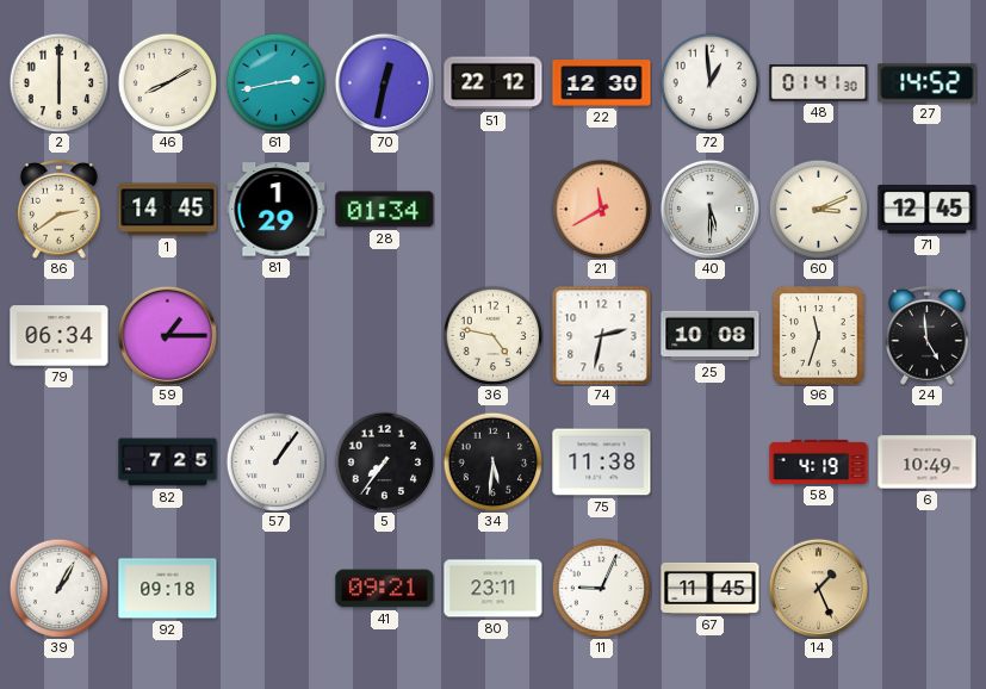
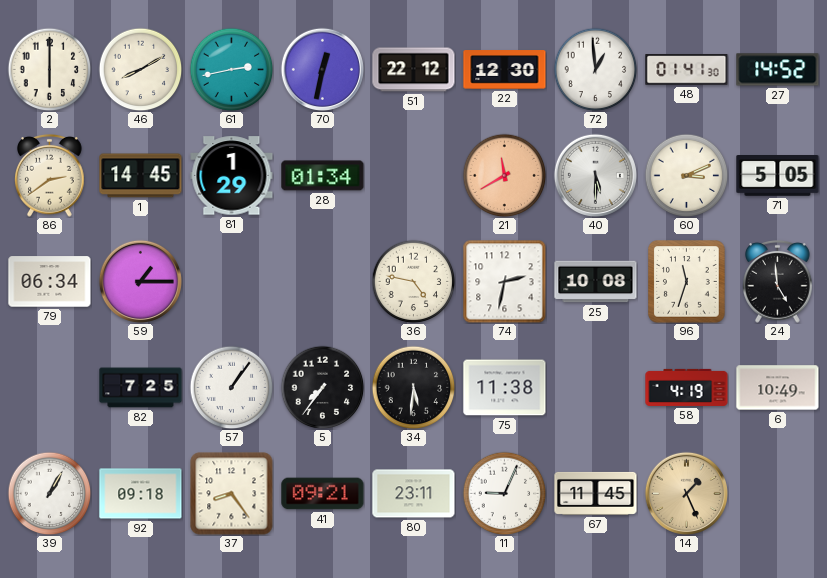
71: 12:45 -> 5:05
37: none -> 8:24
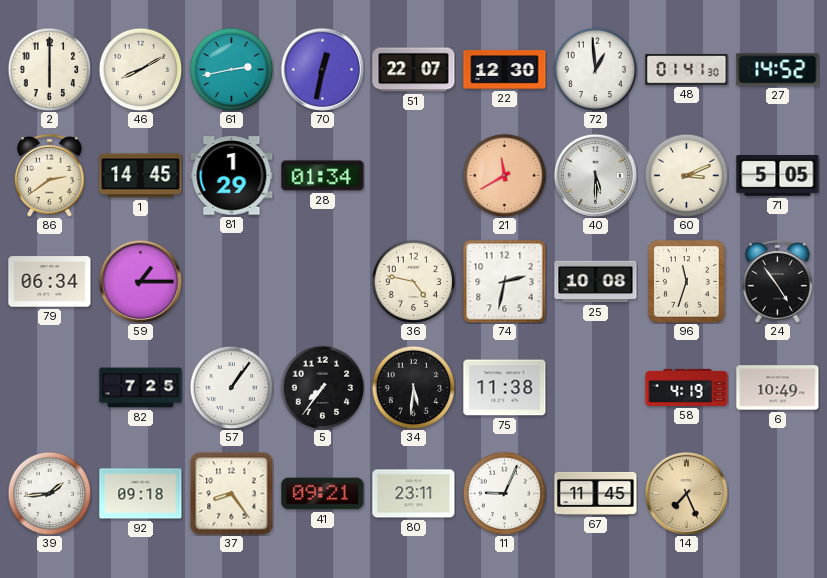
51: 22:12 -> 22:07
24: 4:59 -> 4:54
39: 1:05 -> 1:44
14: 1:26 -> 7:26
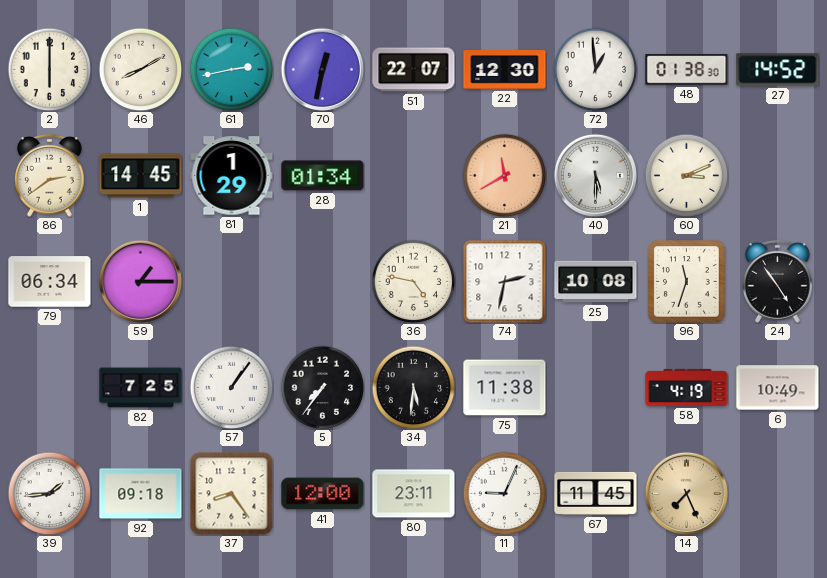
48: 01:41 -> 01:38
71: 5:05 -> none
41: 09:21 -> 12:00
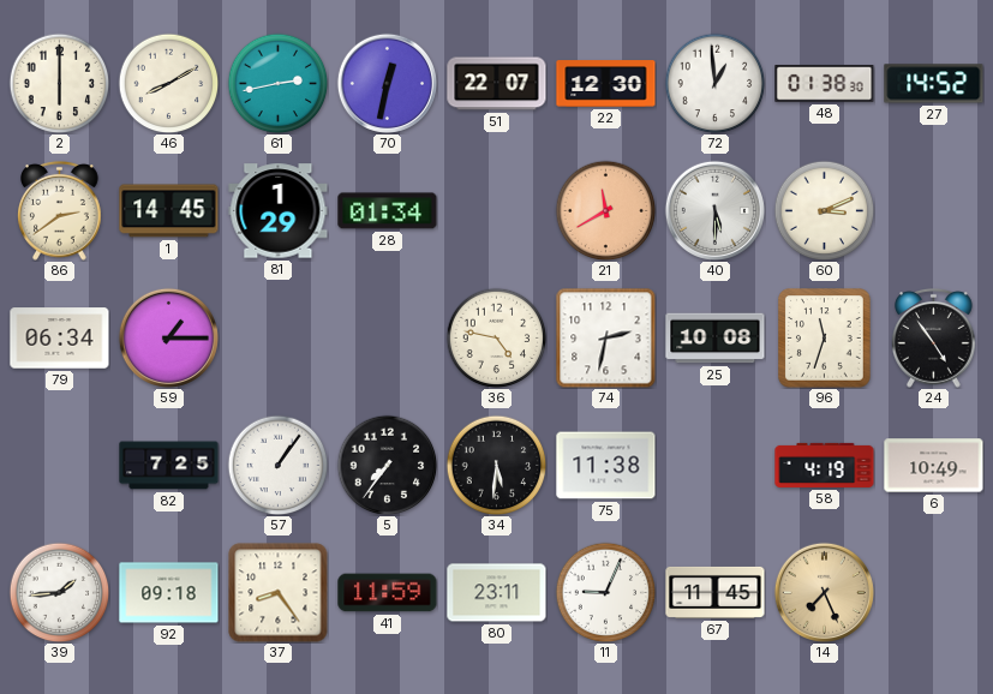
41: 12:00 -> 11:59
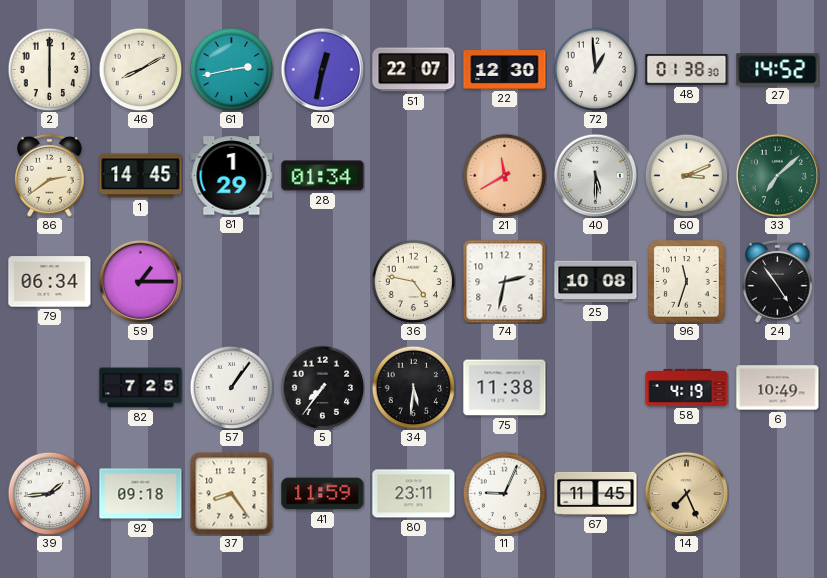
33: none -> 7:08
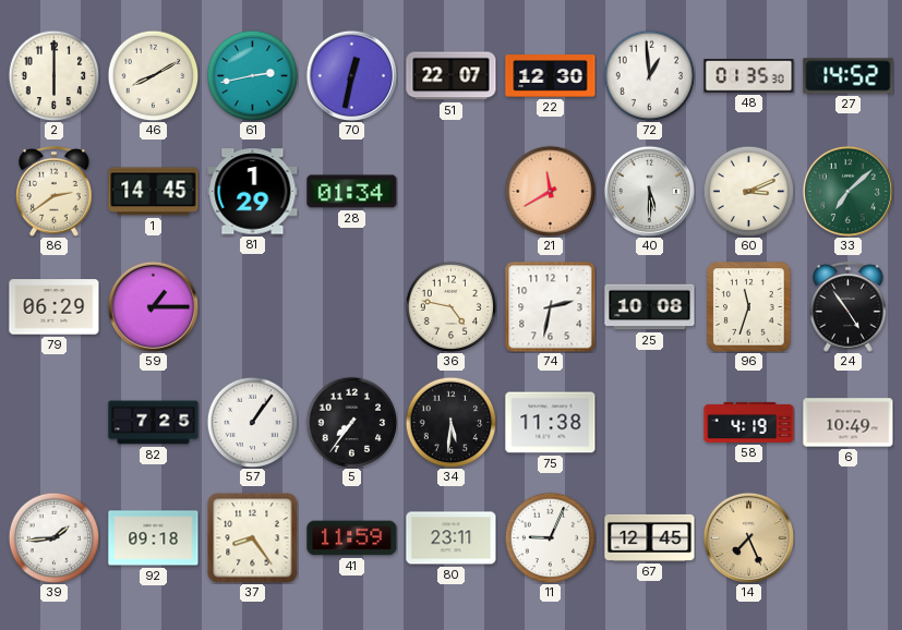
48: 01:38 -> 01:35
79: 06:34 -> 06:29
67: 11:45 -> 12:45
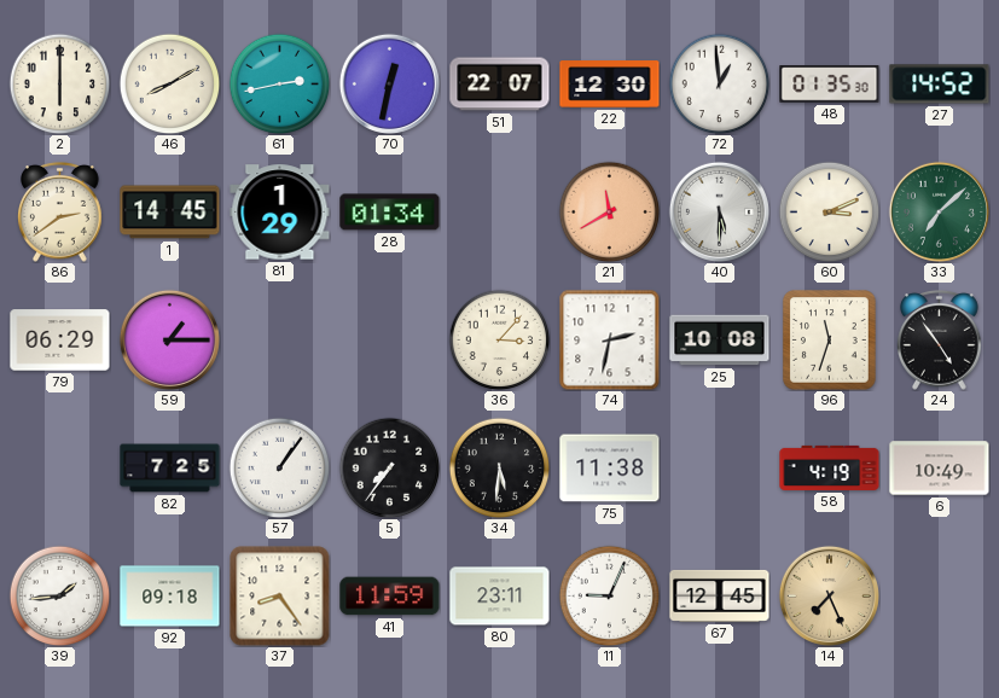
36: 4:47 -> 3:07
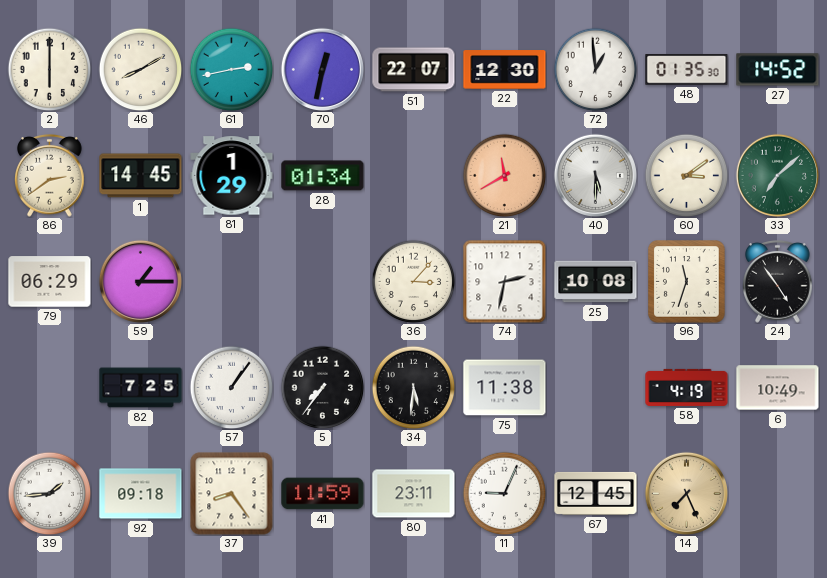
60: 3:11 -> 3:09
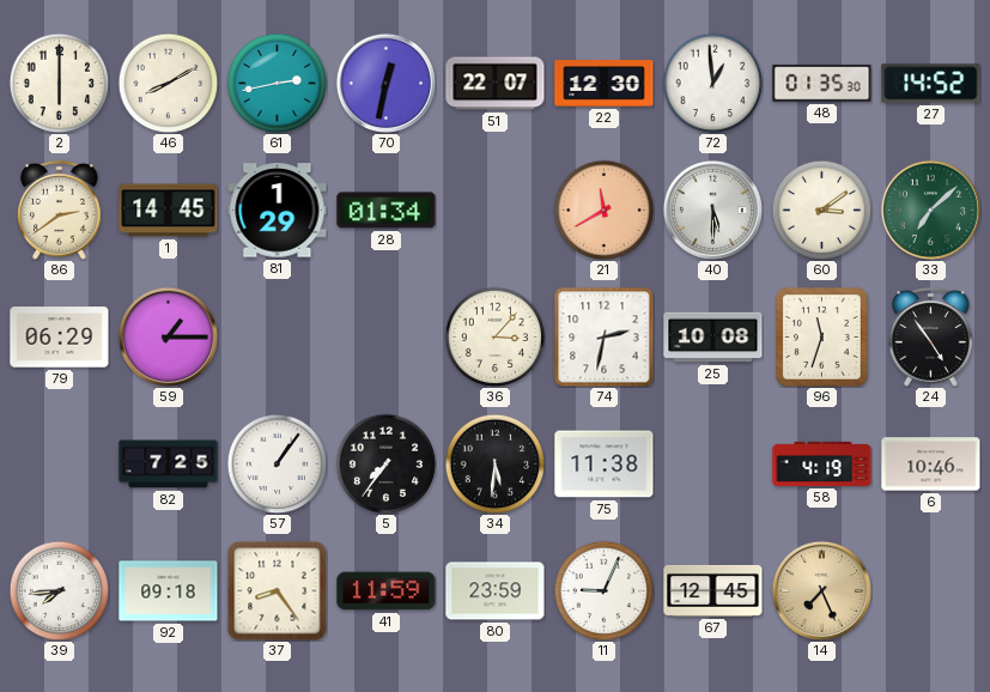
6: 10:49 -> 10:46
39: 1:44 -> 7:44
80: 23:11 -> 23:59
